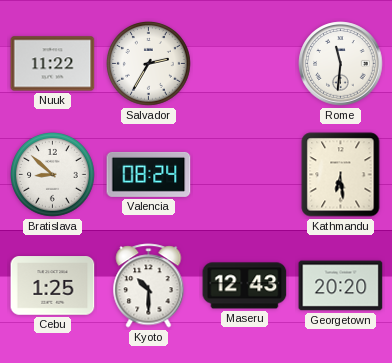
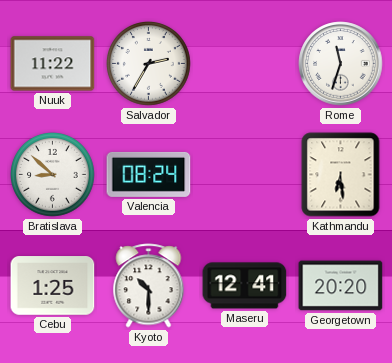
Rome: 11:31 -> 11:33
Maseru: 12:43 -> 12:41
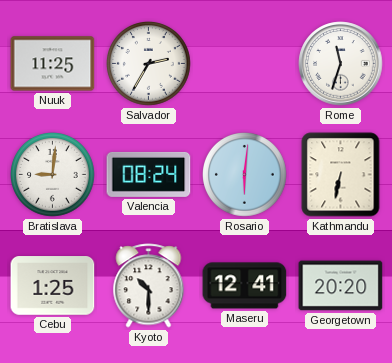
Nuuk: 11:22 -> 11:25
Bratislava: 8:52 -> 9:01
Rosario: none -> 6:01
Kathmandu: 6:29 -> 6:32
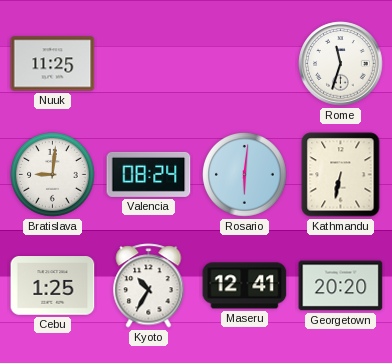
Salvador: 2:35 -> none
Kyoto: 10:30 -> 10:35
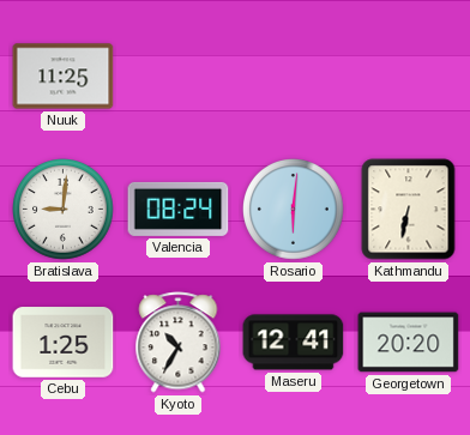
Rome: 11:33 -> none
